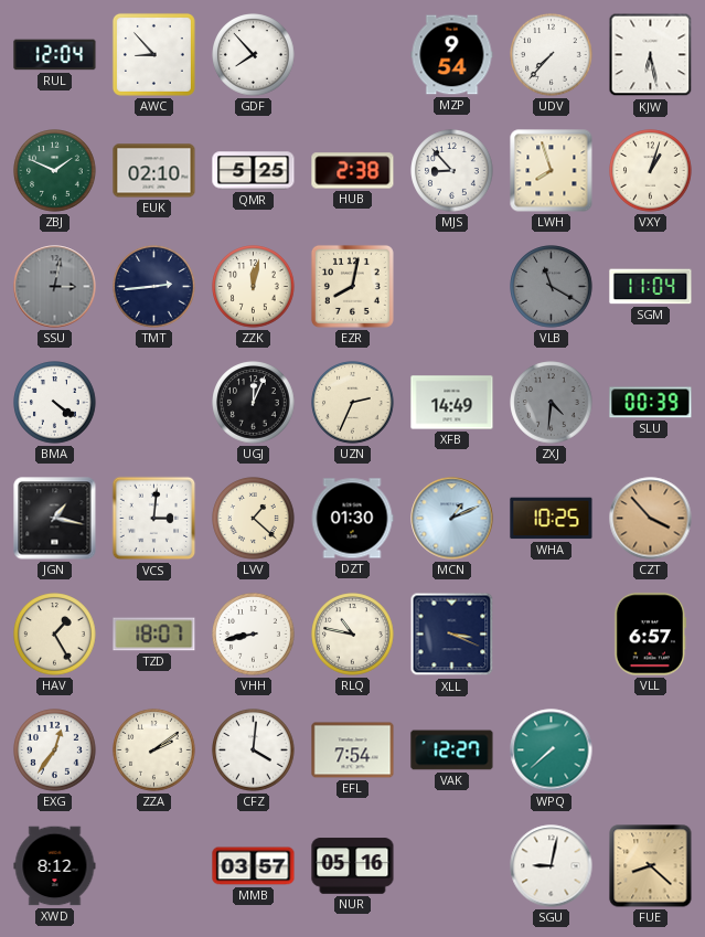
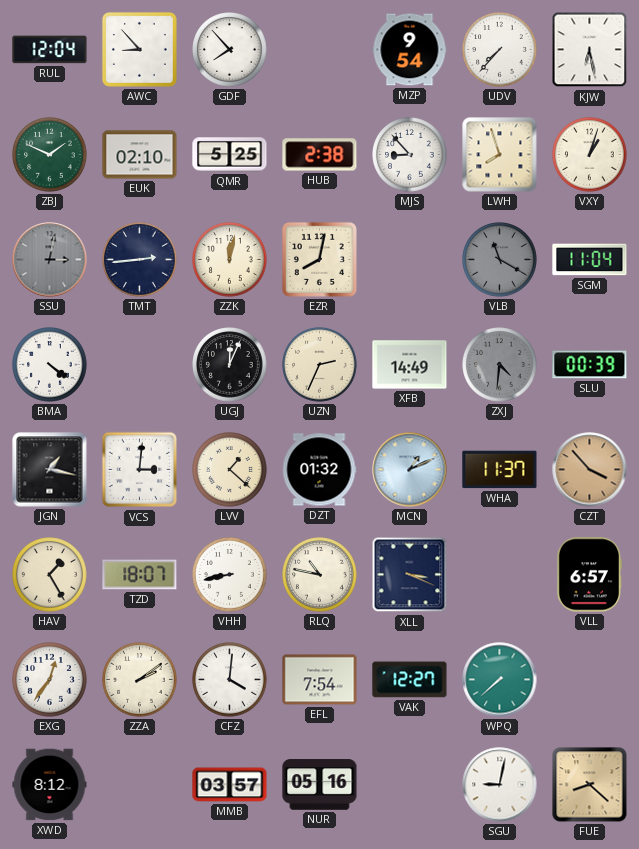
DZT: 01:30 -> 01:32
WHA: 10:25 -> 11:37
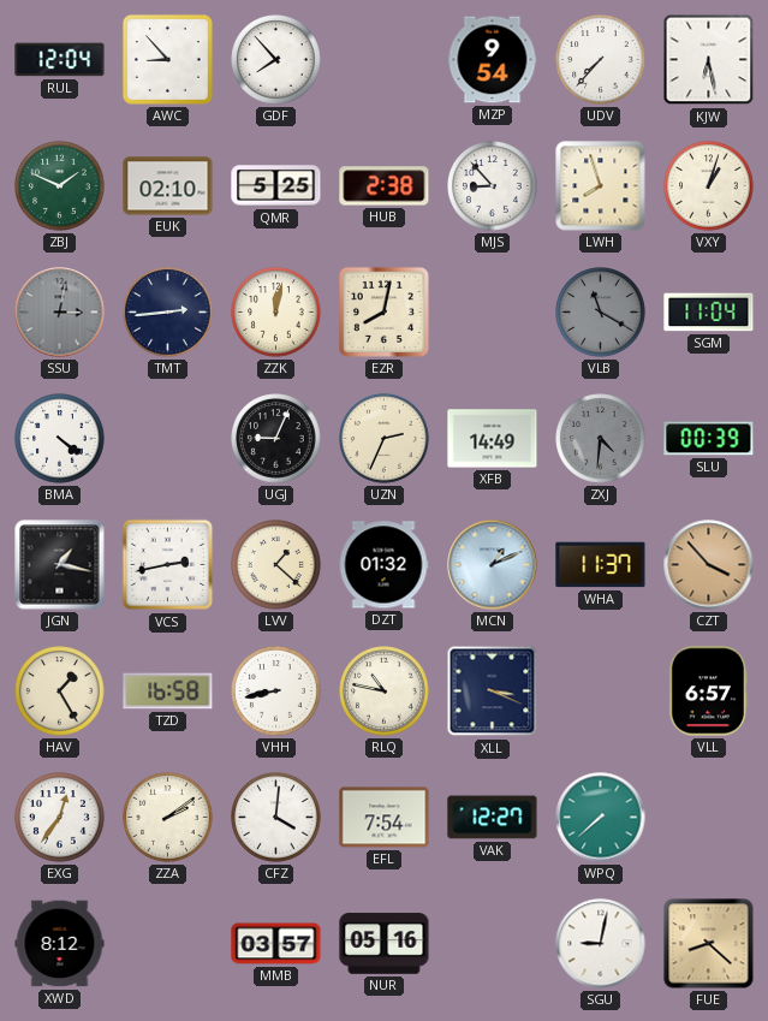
UGJ: 12:04 -> 9:04
VCS: 3:01 -> 2:43
TZD: 18:07 -> 16:58
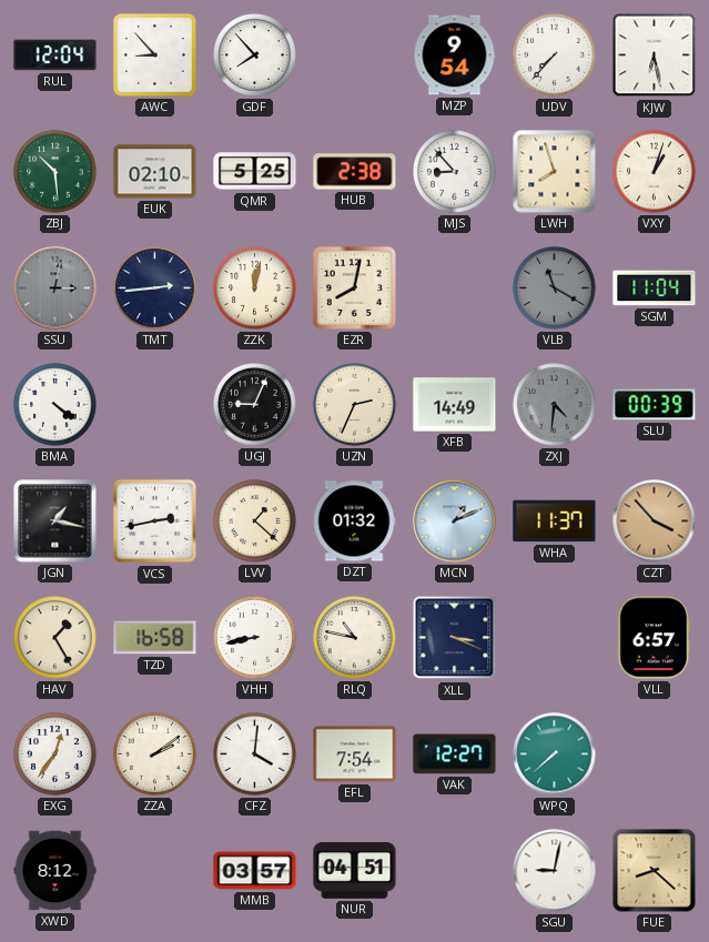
ZBJ: 1:49 -> 10:29
NUR: 05:16 -> 04:51
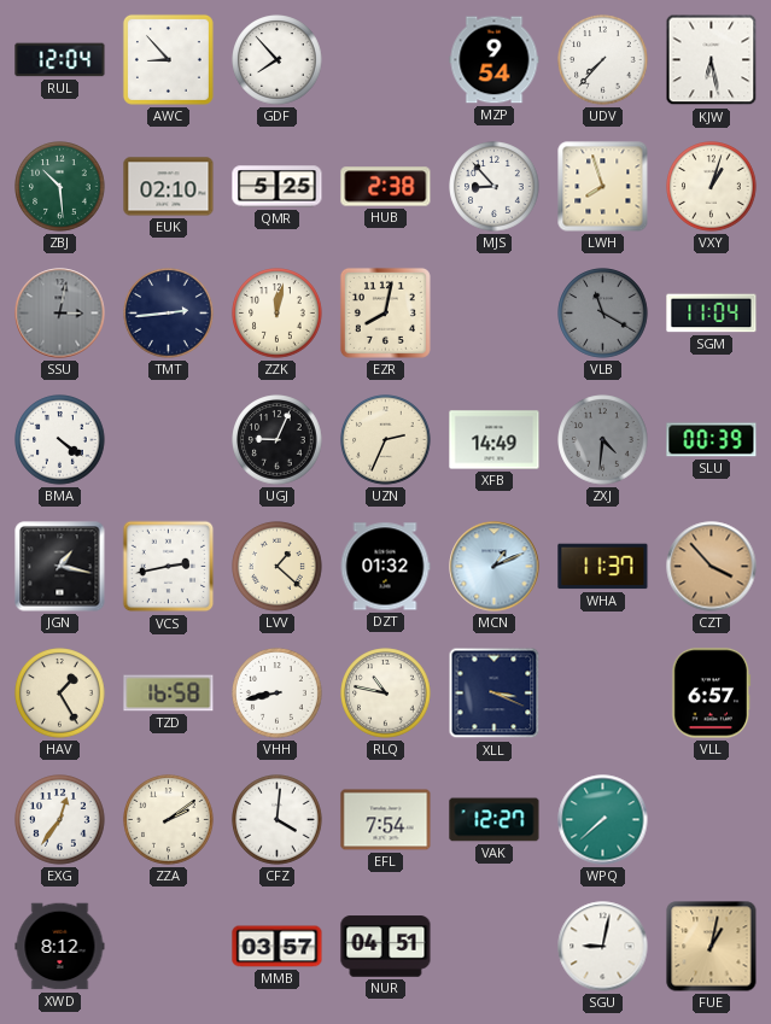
FUE: 8:22 -> 1:02
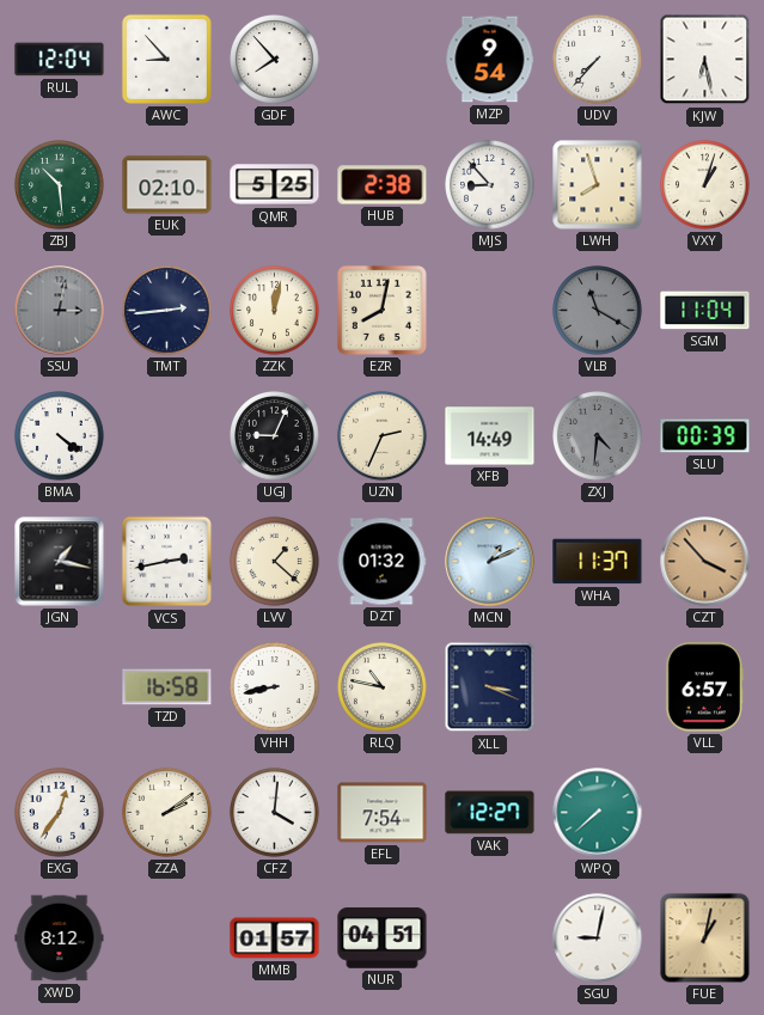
HAV: 1:25 -> none
MMB: 03:57 -> 01:57
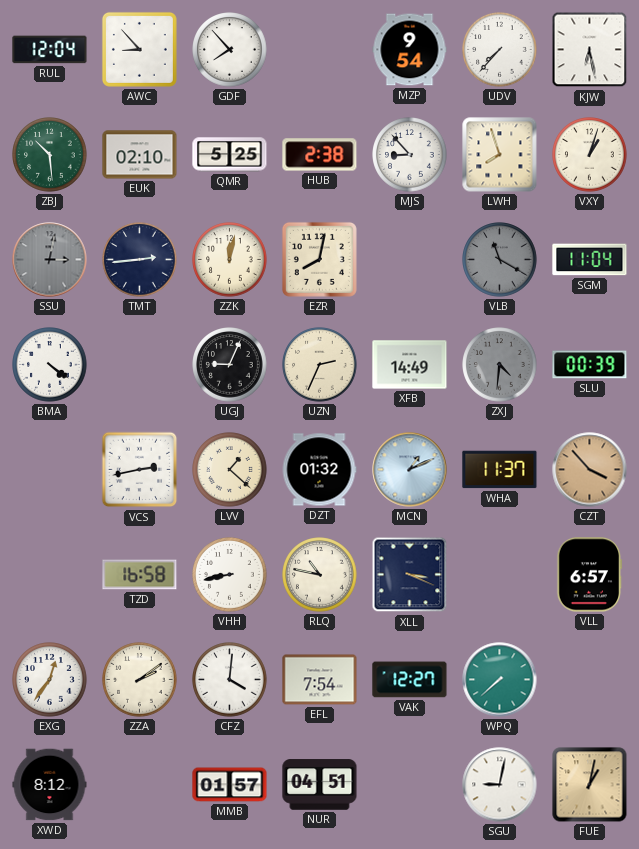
JGN: 1:17 -> none
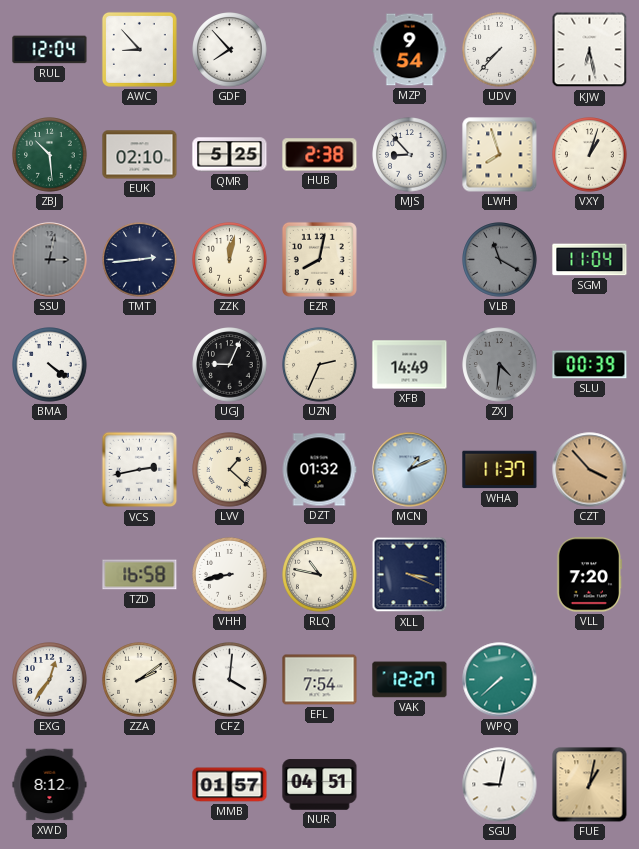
VLL: 6:57 -> 7:20
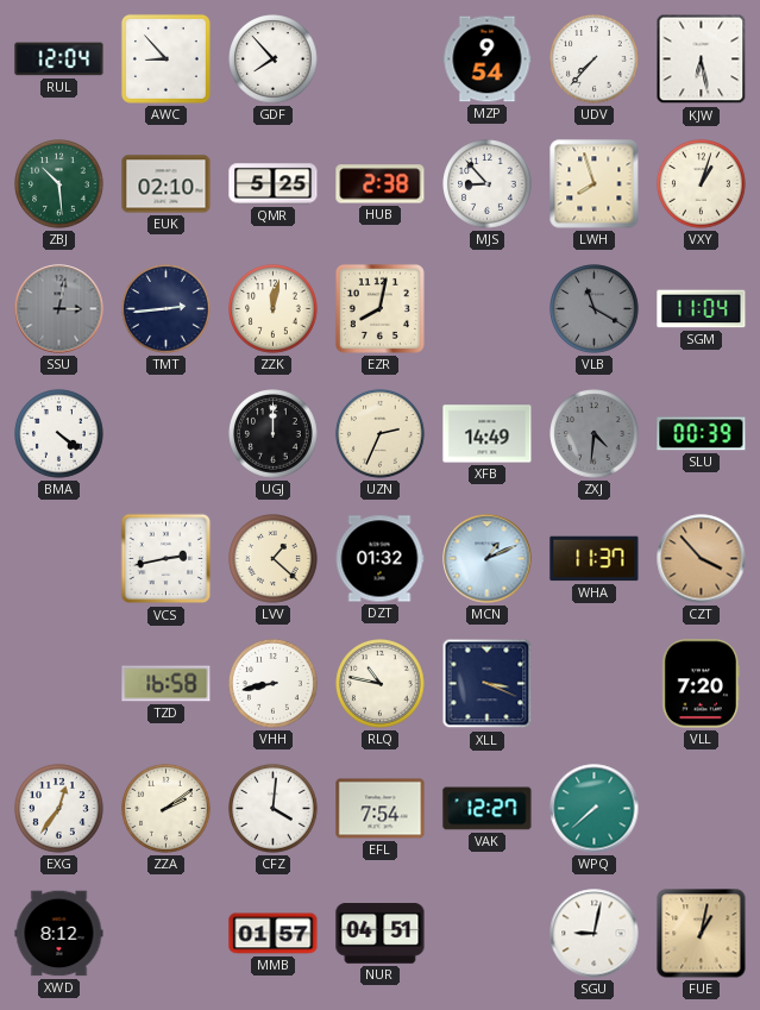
UGJ: 9:04 -> 12:00
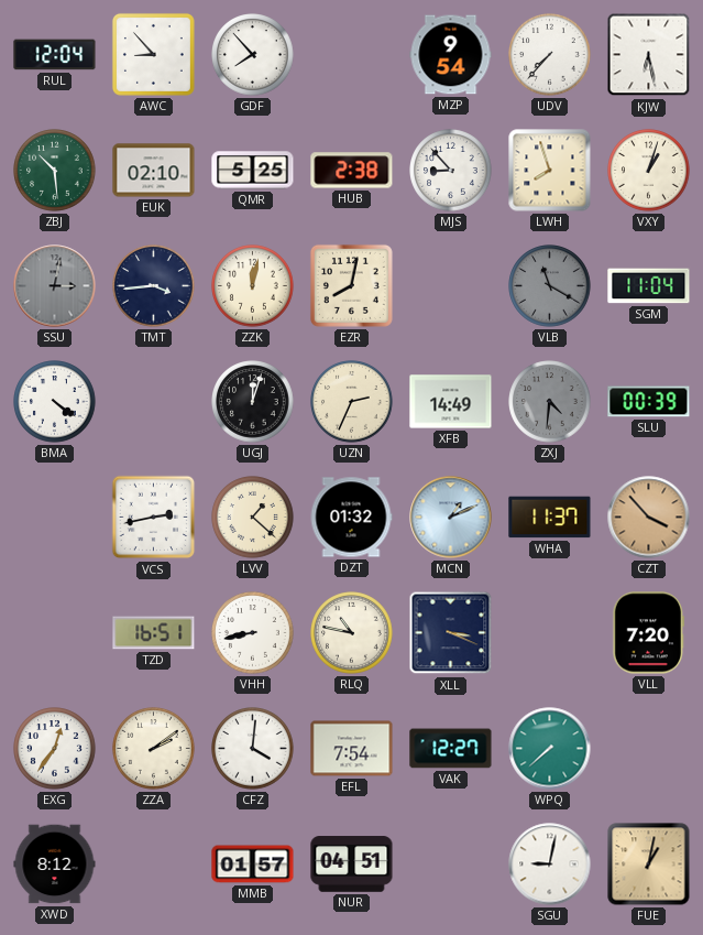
TMT: 2:44 -> 3:44
UGJ: 12:00 -> 12:03
TZD: 16:58 -> 16:51
